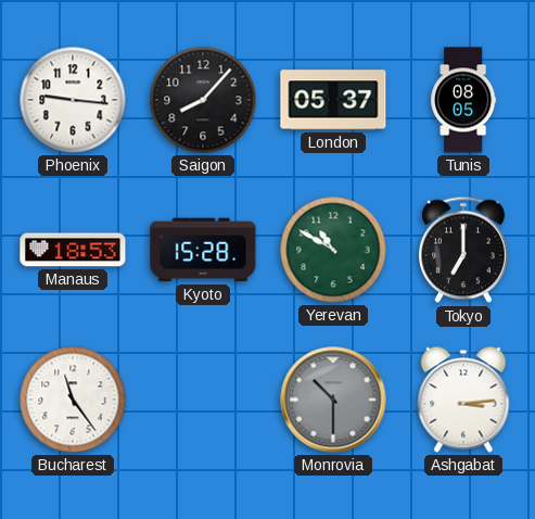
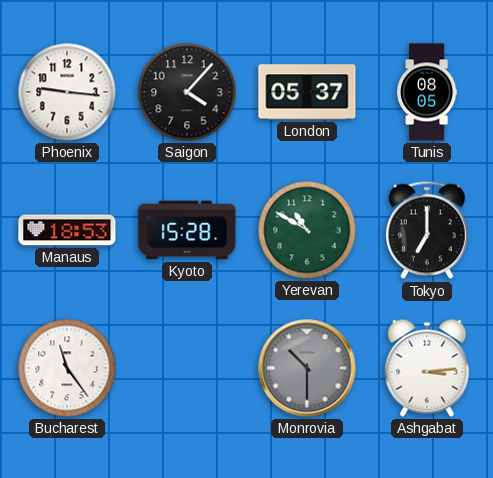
Saigon: 8:07 -> 4:07
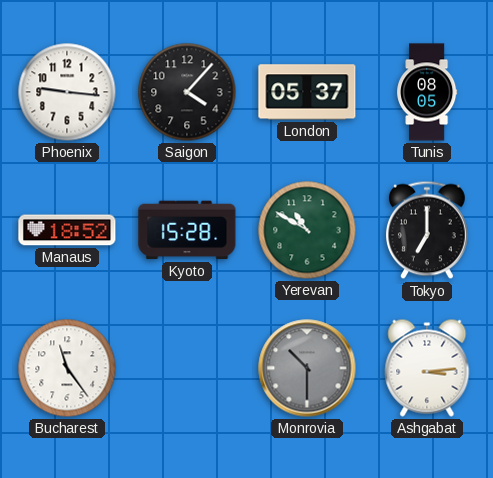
Manaus: 18:53 -> 18:52
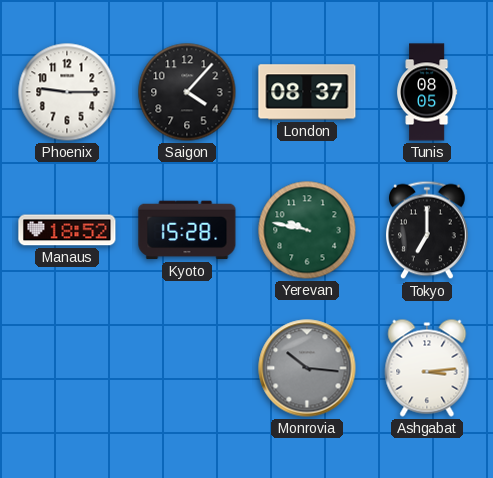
Phoenix: 9:16 -> 9:15
London: 05:37 -> 08:37
Yerevan: 10:50 -> 9:47
Bucharest: 11:24 -> none
Monrovia: 10:30 -> 10:16
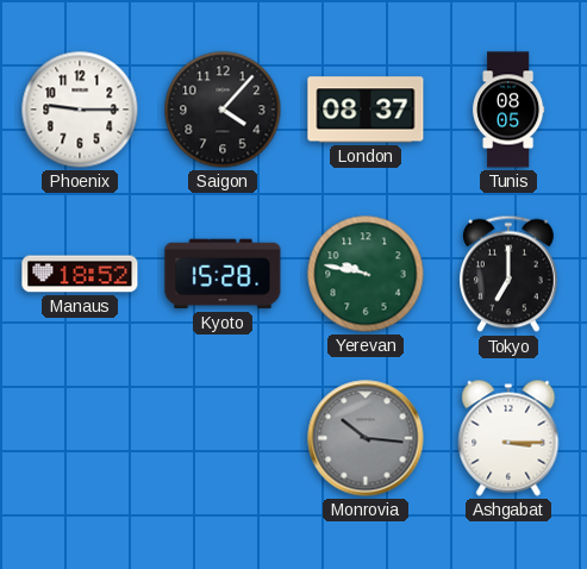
Ashgabat: 3:14 -> 3:15
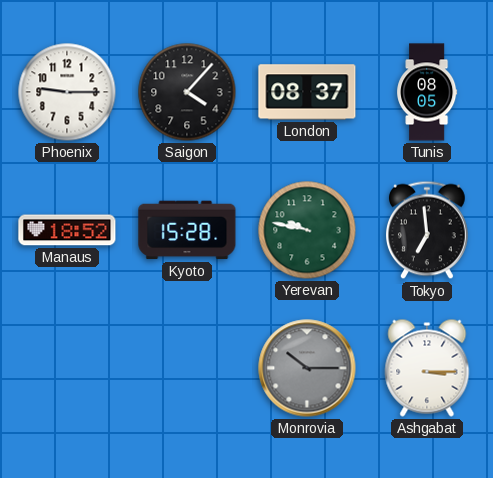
Tokyo: 7:00 -> 6:59
Monrovia: 10:16 -> 10:15
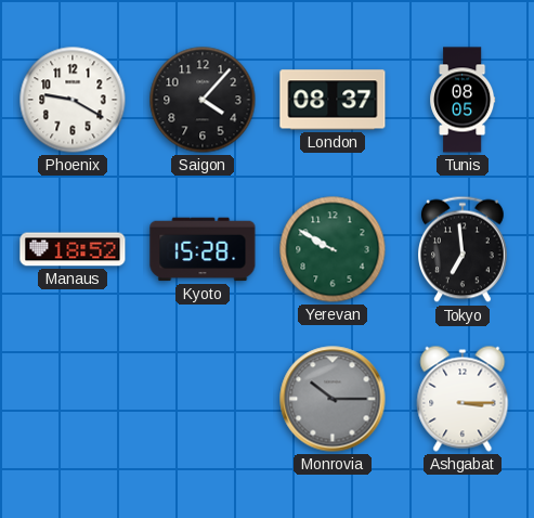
Phoenix: 9:15 -> 9:20
Yerevan: 9:47 -> 9:50
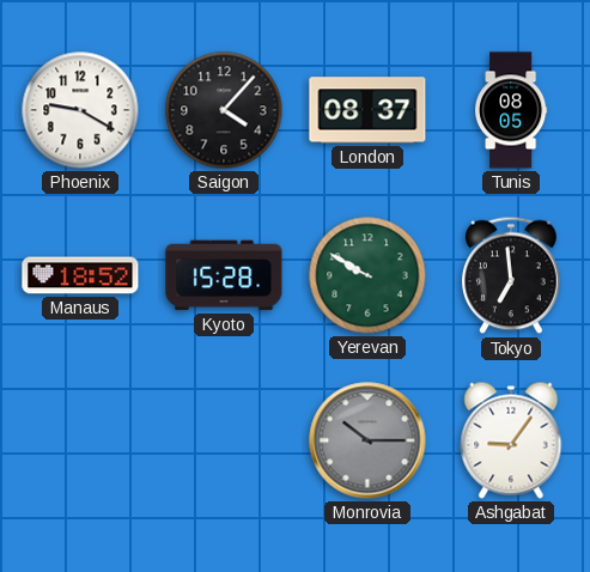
Ashgabat: 3:15 -> 9:06
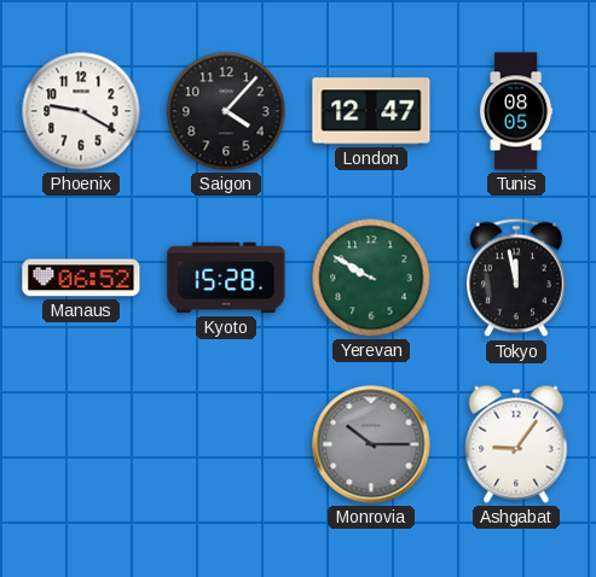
London: 08:37 -> 12:47
Manaus: 18:52 -> 06:52
Tokyo: 6:59 -> 11:58
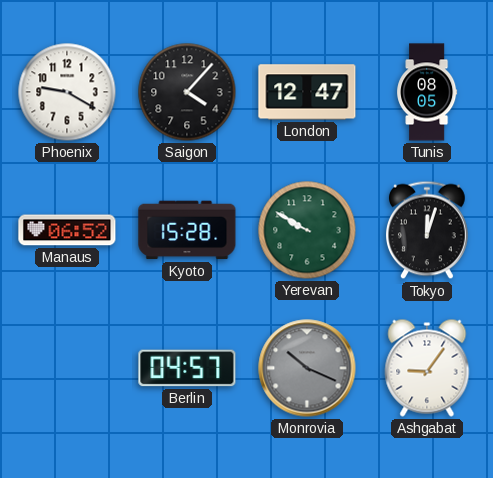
Tokyo: 11:58 -> 12:03
Berlin: none -> 04:57
Monrovia: 10:15 -> 10:19
